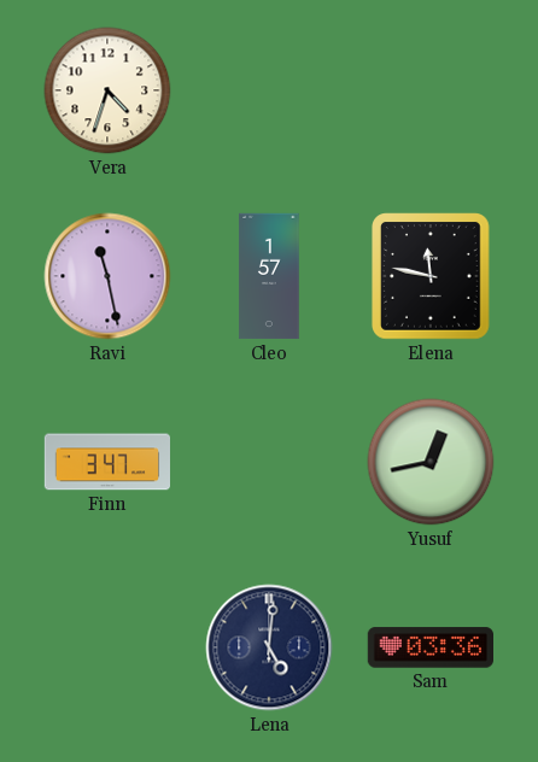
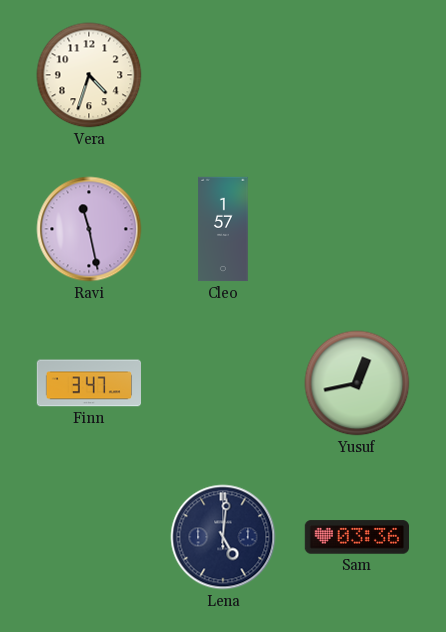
Elena: 11:47 -> none
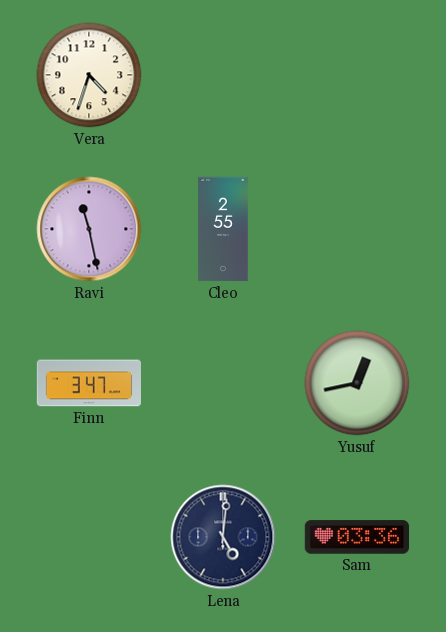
Cleo: 1:57 -> 2:55
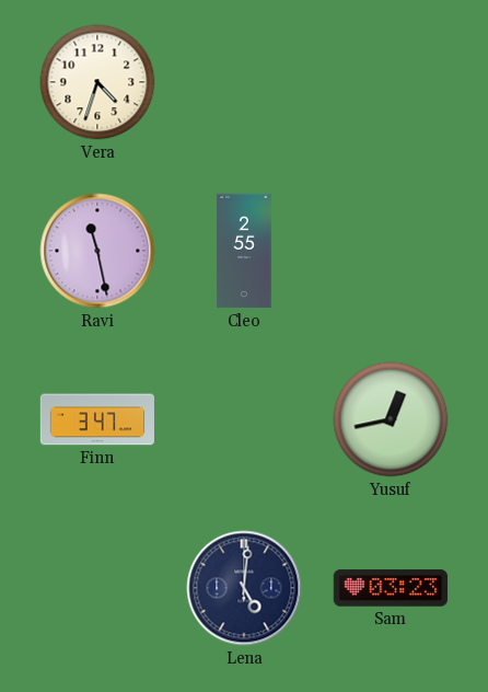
Sam: 03:36 -> 03:23
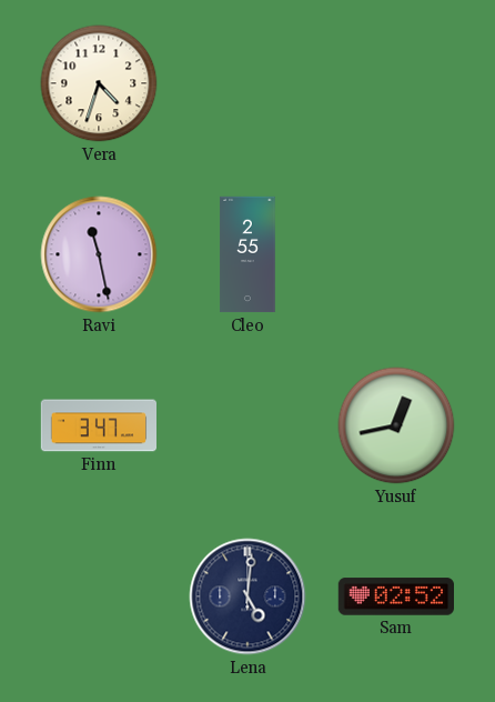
Sam: 03:23 -> 02:52
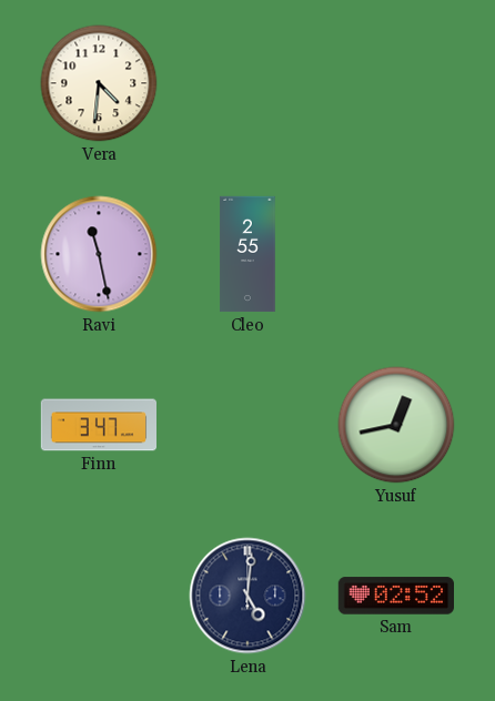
Vera: 4:33 -> 4:31
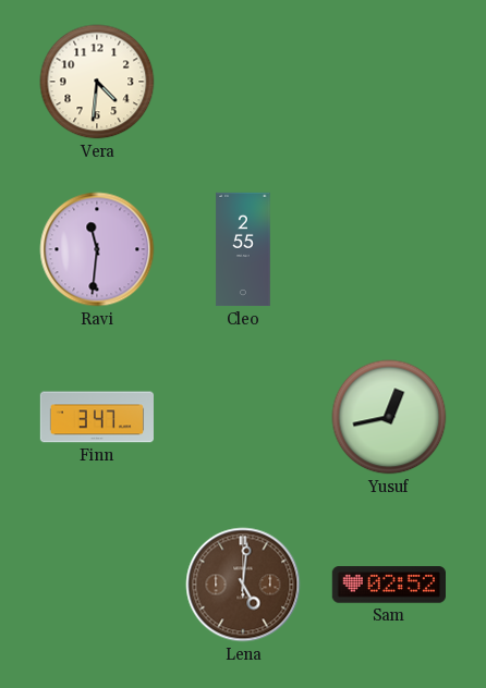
Ravi: 11:28 -> 11:31
Lena dial: navy -> brown
